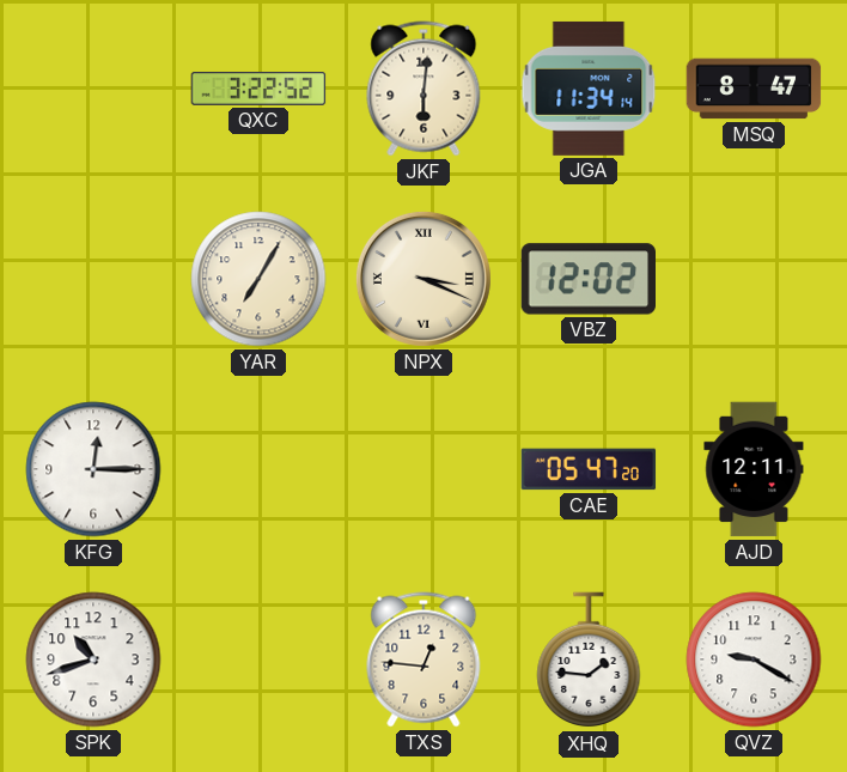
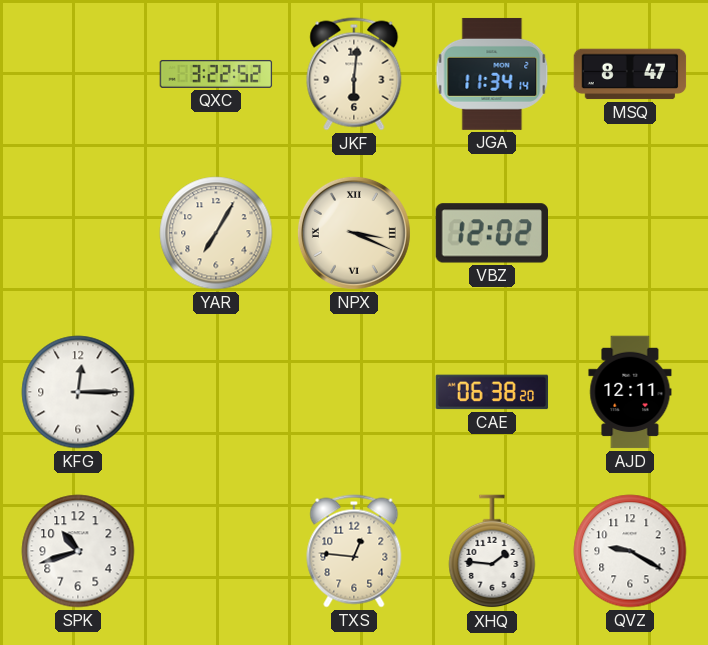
CAE: 05:47 -> 06:38
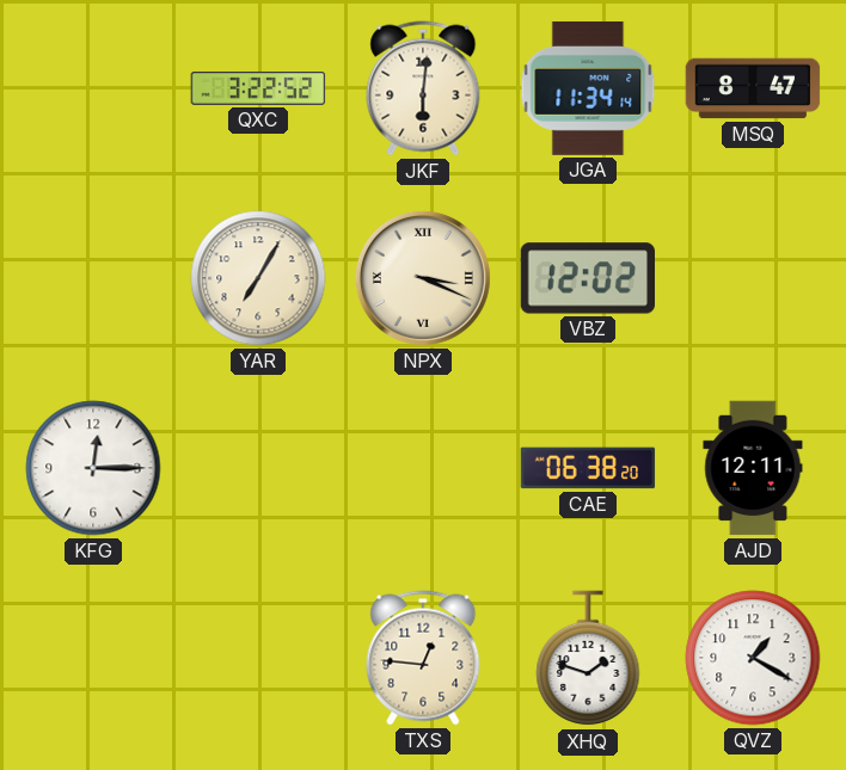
SPK: 10:42 -> none
XHQ: 1:46 -> 1:48
QVZ: 9:20 -> 1:20
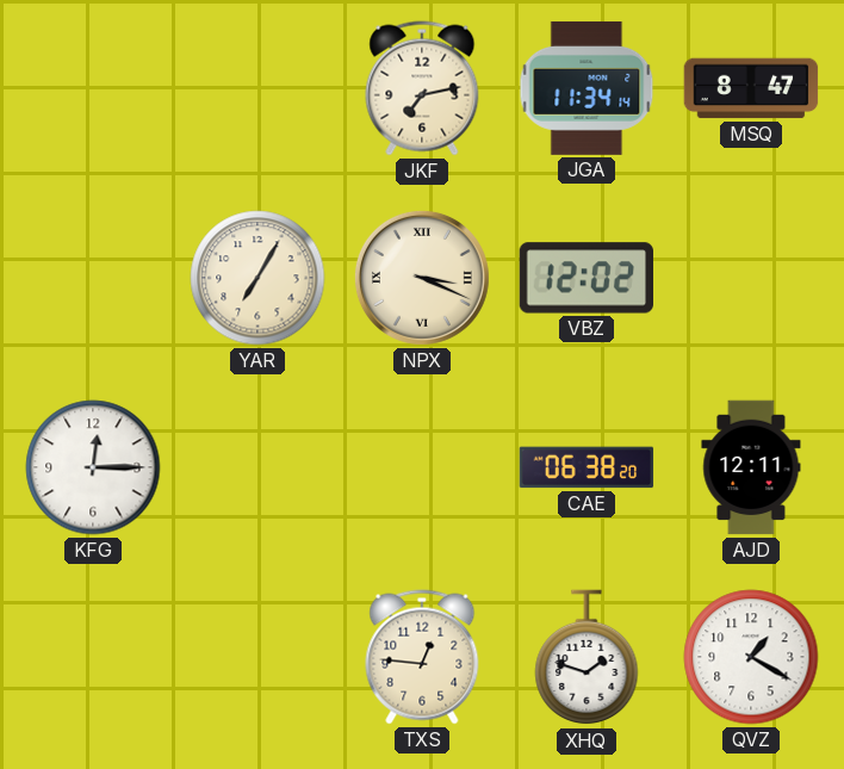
QXC: 3:22 -> none
JKF: 6:01 -> 7:13
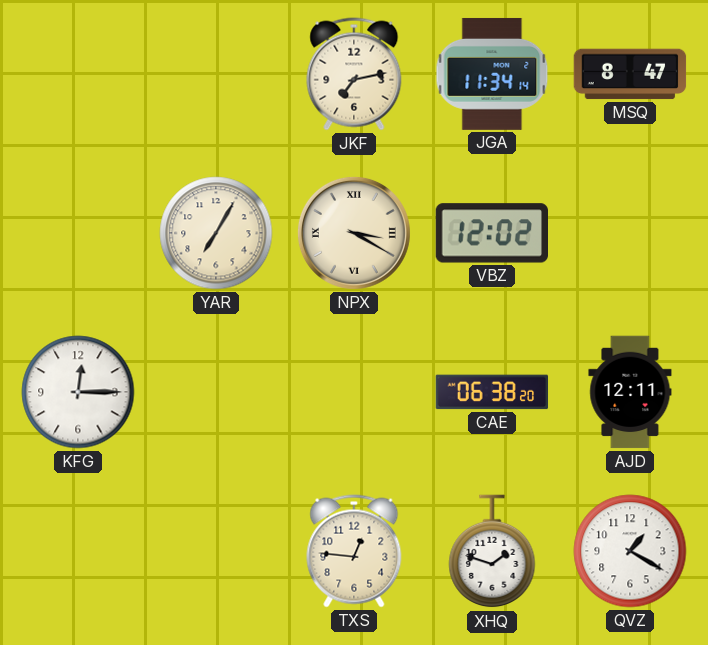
NPX: 3:19 -> 3:20
